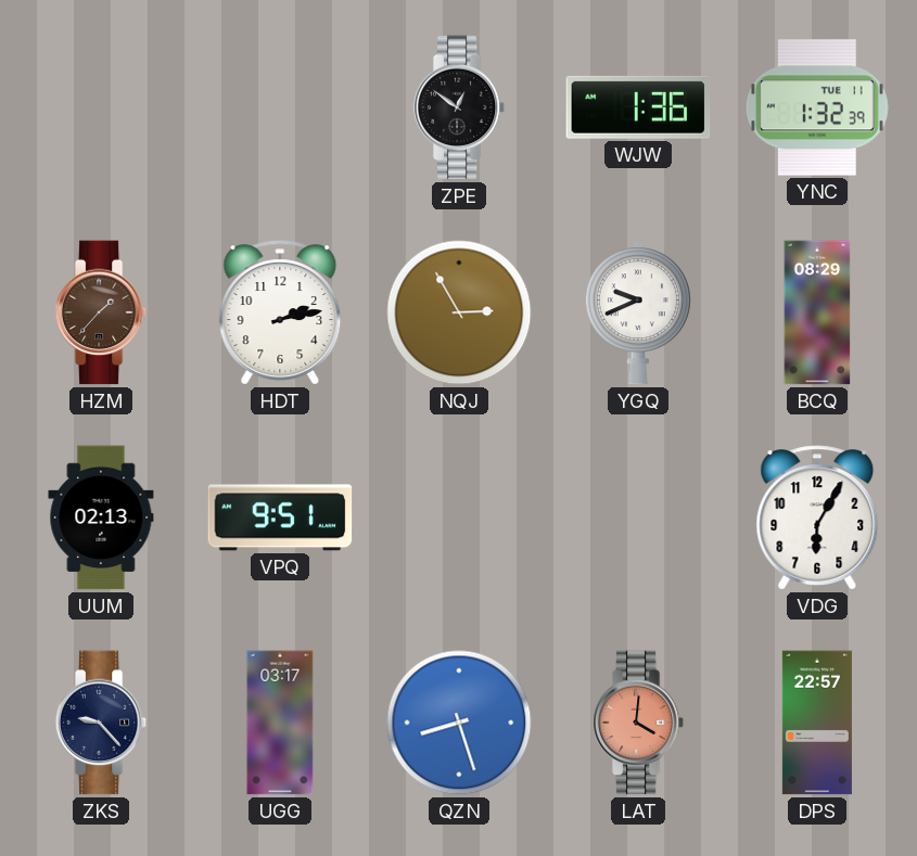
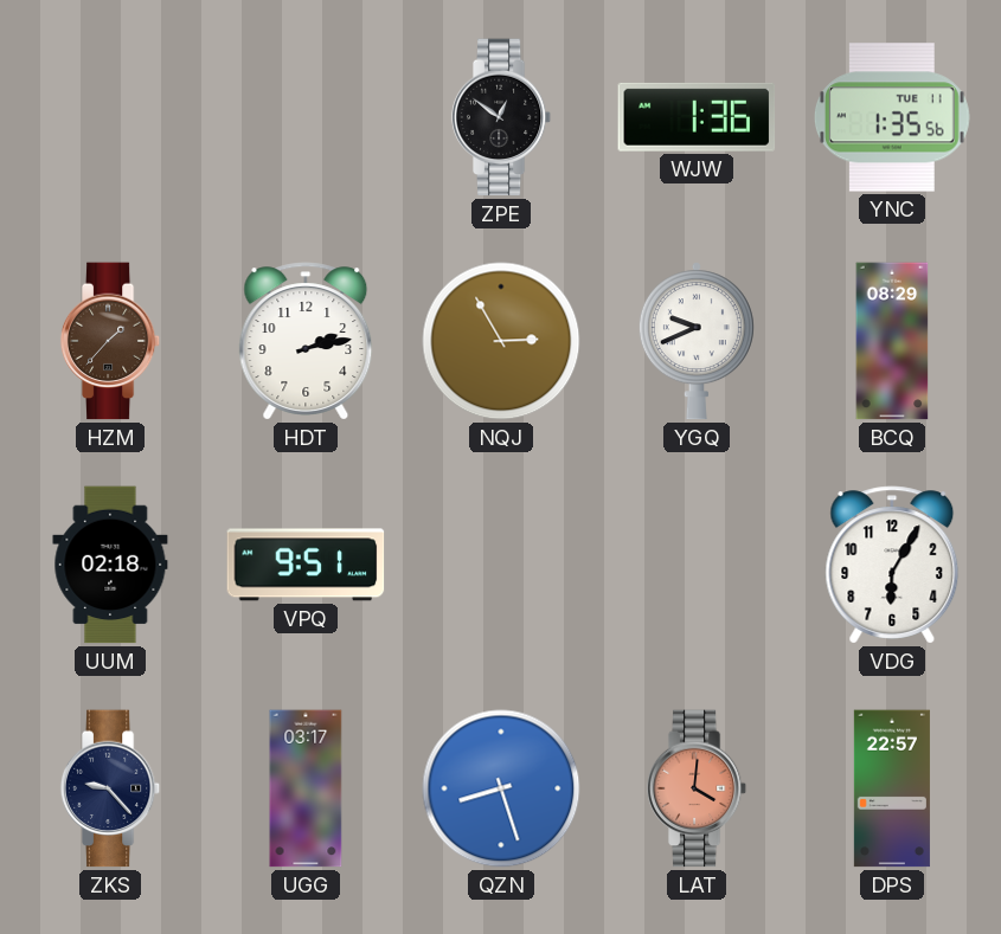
YNC: 1:32 -> 1:35
UUM: 02:13 -> 02:18
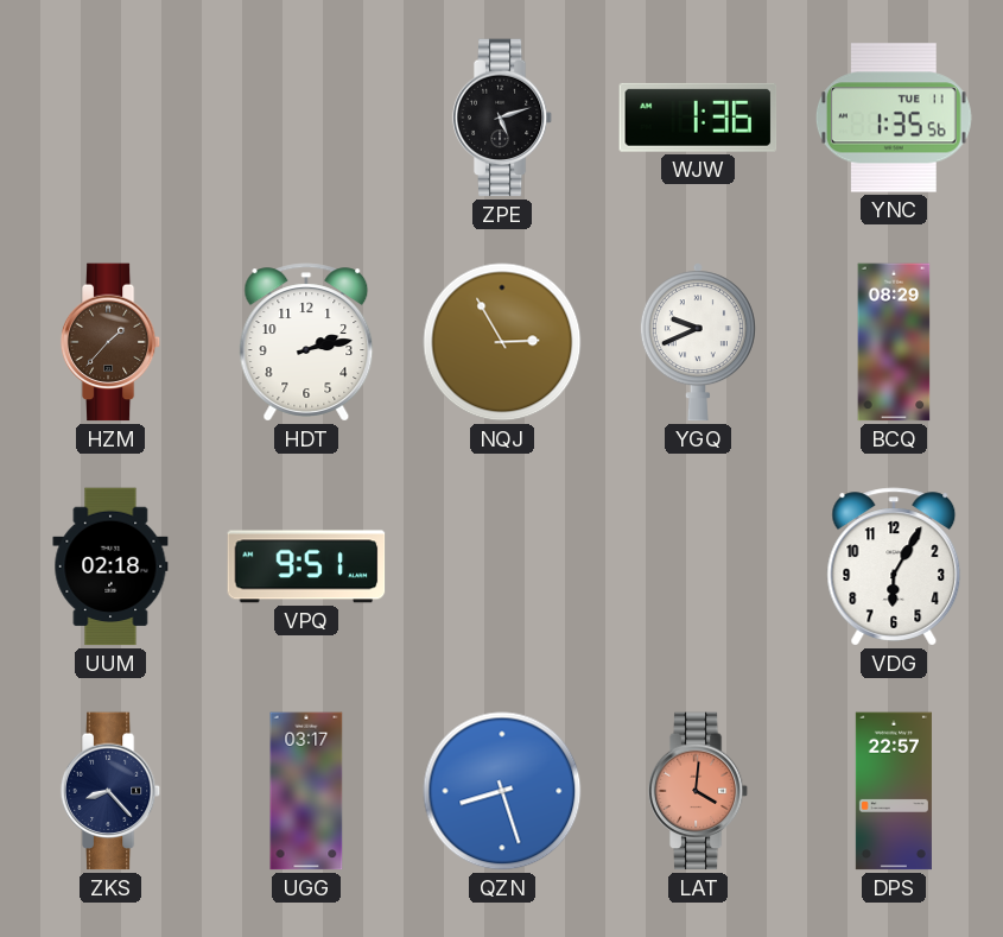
ZPE: 12:51 -> 5:12
ZKS: 9:23 -> 8:23
